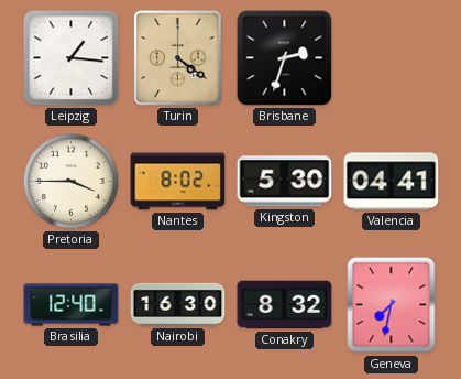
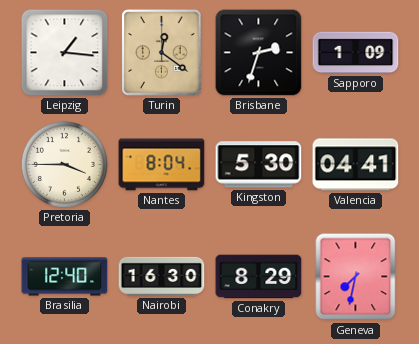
Turin: 4:21 -> 12:21
Sapporo: none -> 1:09
Nantes: 8:02 -> 8:04
Conakry: 8:32 -> 8:29
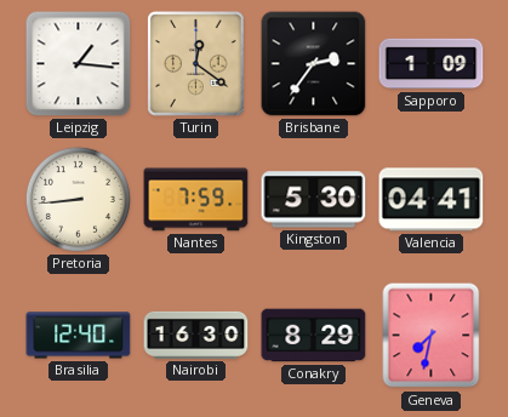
Brisbane: 2:33 -> 2:36
Pretoria: 3:45 -> 8:44
Nantes: 8:04 -> 7:59
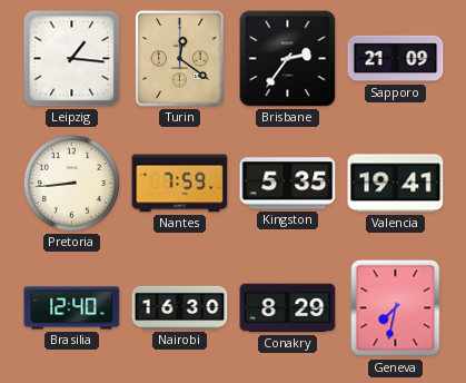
Sapporo: 1:09 -> 21:09
Kingston: 5:30 -> 5:35
Valencia: 04:41 -> 19:41
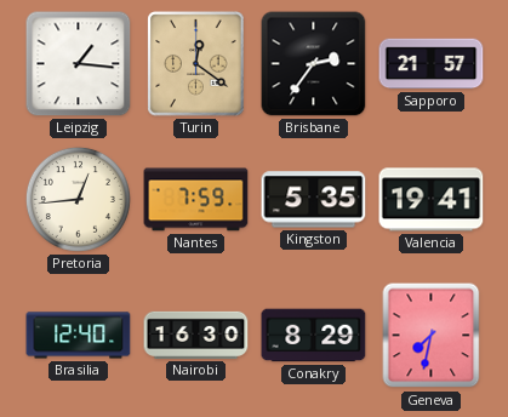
Sapporo: 21:09 -> 21:57
Pretoria: 8:44 -> 12:44
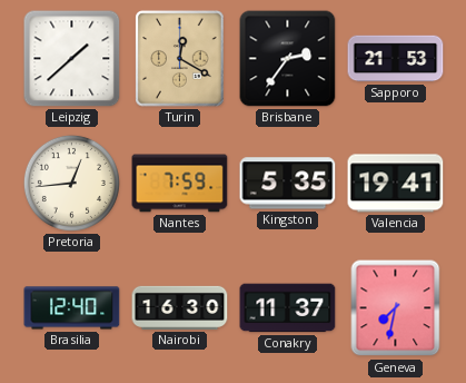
Leipzig: 1:16 -> 1:38
Turin: 12:21 -> 12:20
Sapporo: 21:57 -> 21:53
Conakry: 8:29 -> 11:37
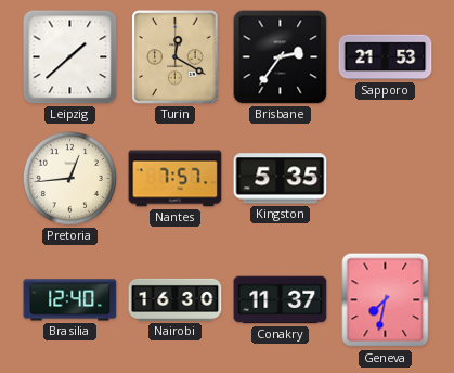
Nantes: 7:59 -> 7:57
Valencia: 19:41 -> none
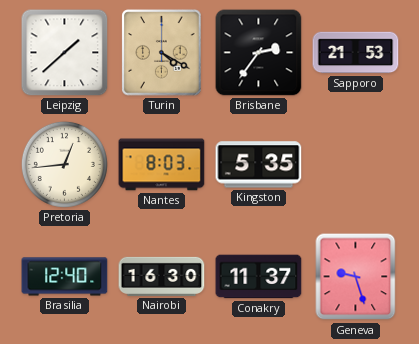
Turin: 12:20 -> 4:20
Nantes: 7:57 -> 8:03
Geneva: 7:32 -> 9:27
